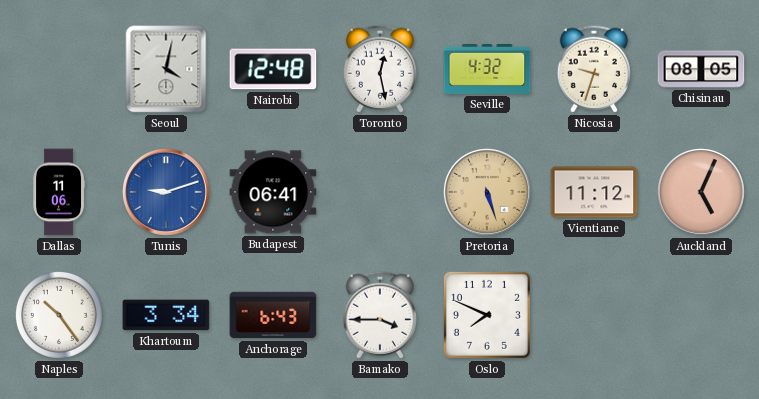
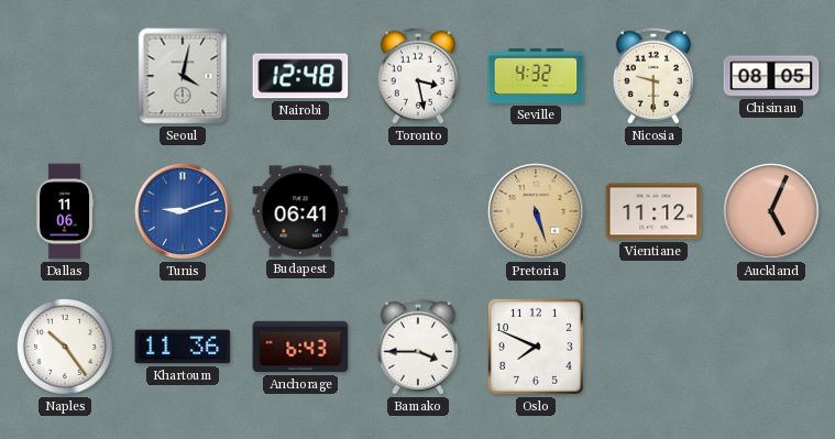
Toronto: 12:28 -> 3:28
Nicosia: 9:33 -> 9:30
Khartoum: 3:34 -> 11:36
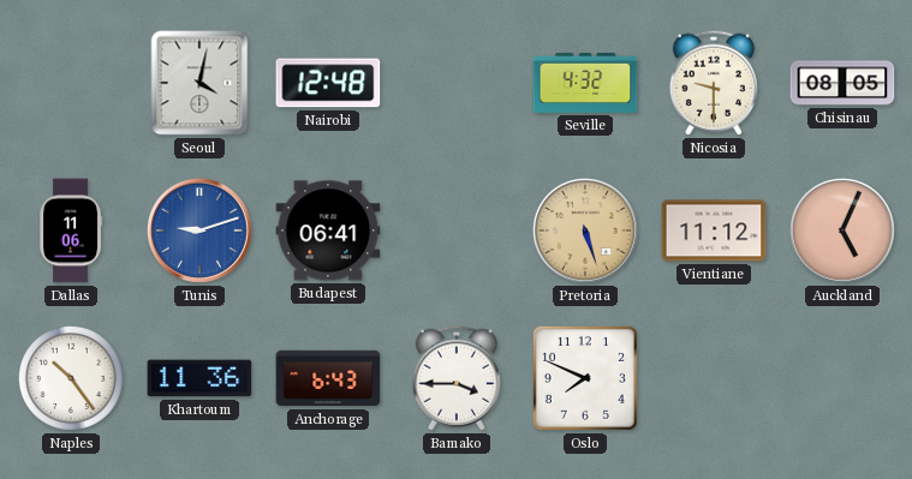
Toronto: 3:28 -> none
